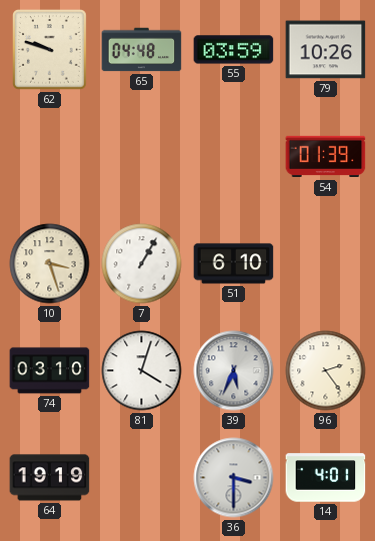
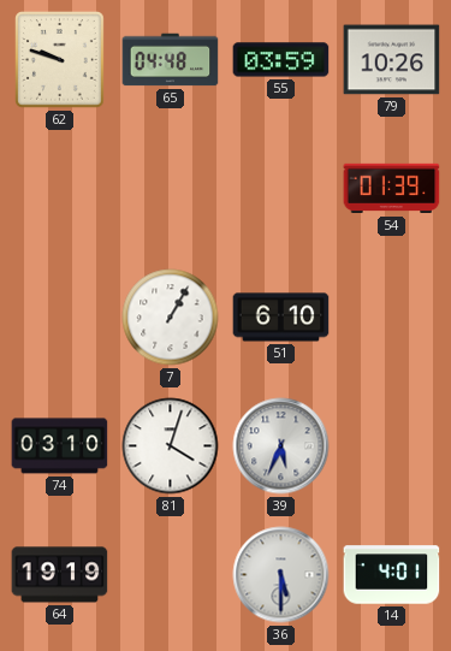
10: 3:27 -> none
96: 2:24 -> none
36: 3:30 -> 5:30
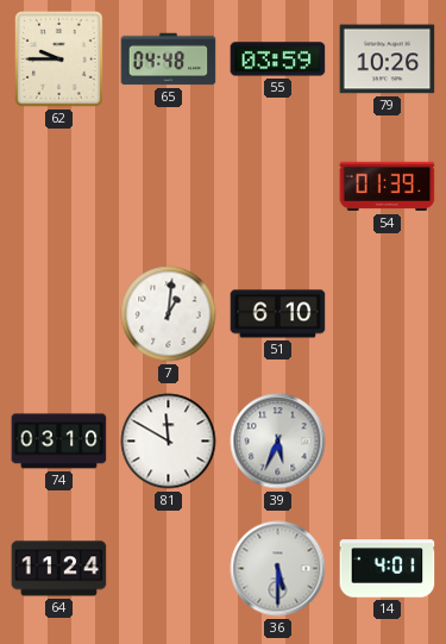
62: 9:48 -> 9:45
7: 1:05 -> 1:01
81: 4:03 -> 11:50
64: 19:19 -> 11:24
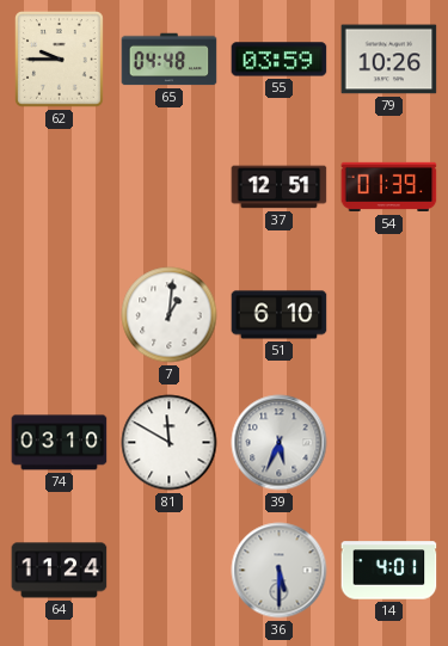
37: none -> 12:51
